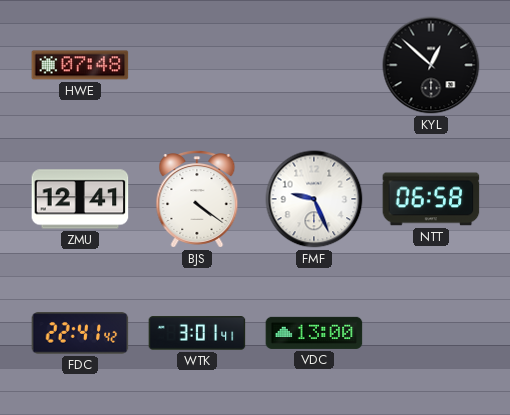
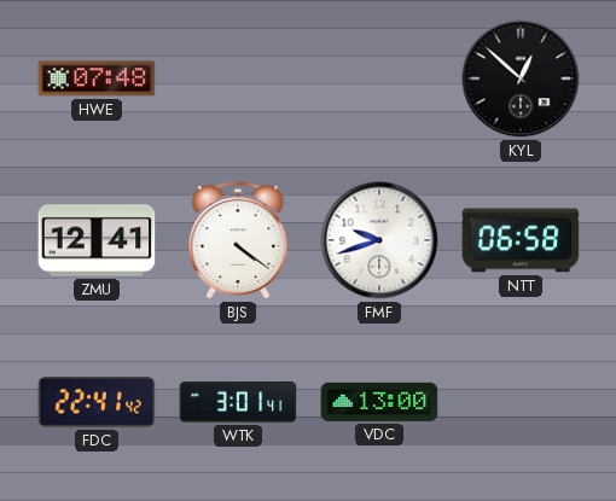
FMF: 9:26 -> 9:42
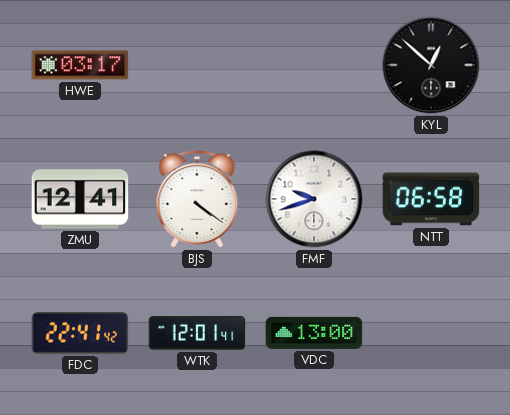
HWE: 07:48 -> 03:17
WTK: 3:01 -> 12:01
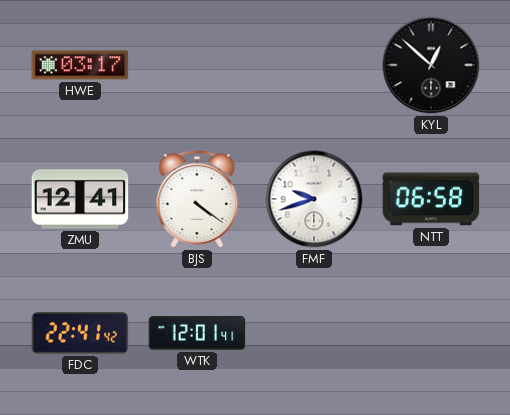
VDC: 13:00 -> none
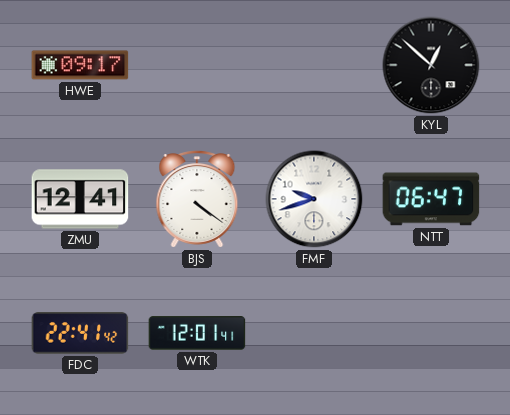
HWE: 03:17 -> 09:17
NTT: 06:58 -> 06:47
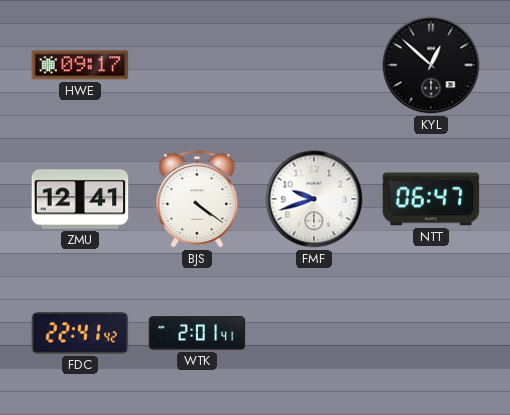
WTK: 12:01 -> 2:01
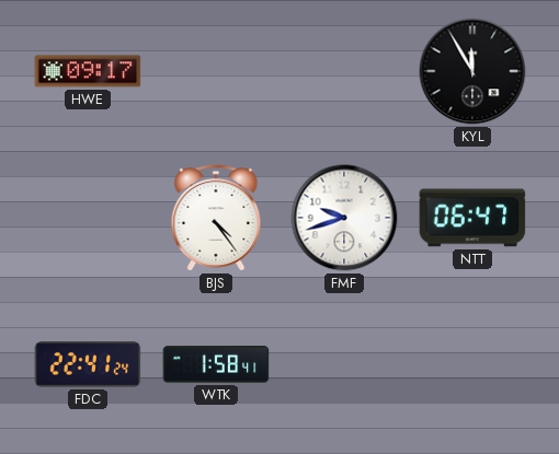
KYL: 12:52 -> 11:55
ZMU: 12:41 -> none
BJS: 4:21 -> 4:24
FDC: 22:41:42 -> 22:41:24
WTK: 2:01 -> 1:58
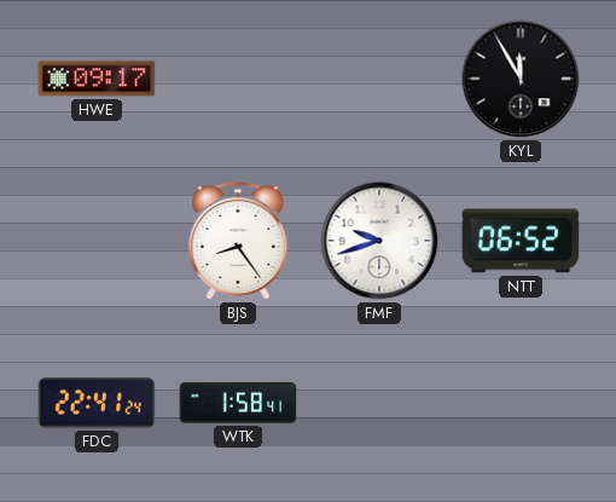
BJS: 4:24 -> 8:24
NTT: 06:47 -> 06:52
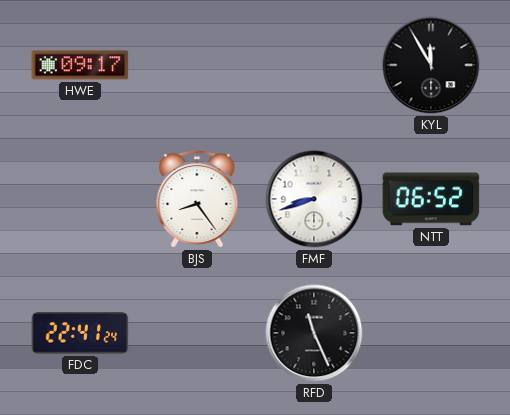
FMF: 9:42 -> 8:42
WTK: 1:58 -> none
RFD: none -> 11:26
